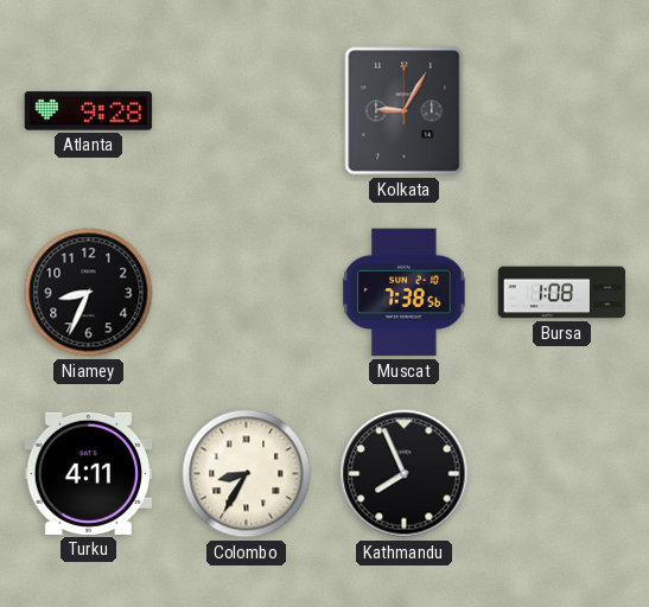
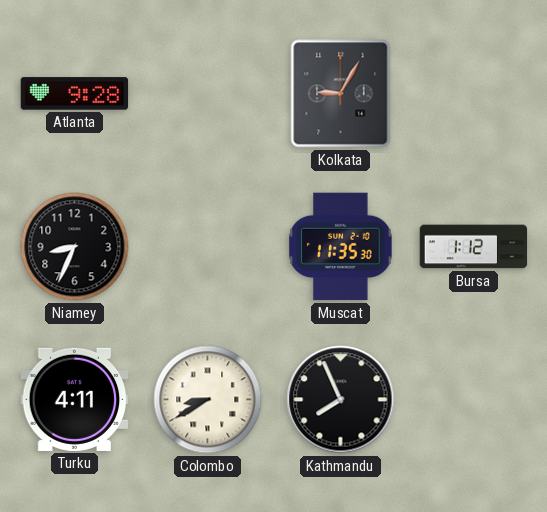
Muscat: 7:38 -> 11:35
Bursa: 1:08 -> 1:12
Colombo: 8:35 -> 8:40
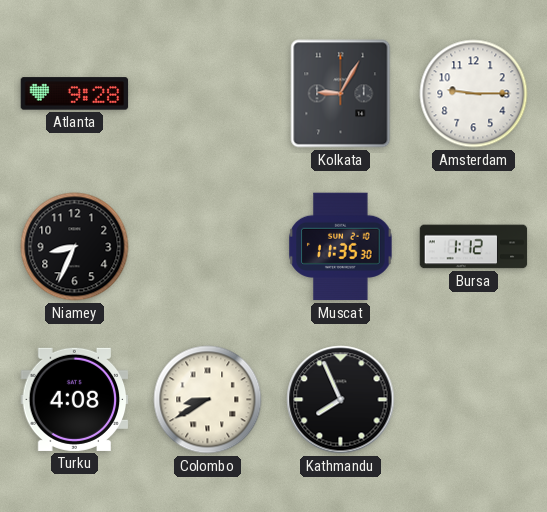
Amsterdam: none -> 9:15
Turku: 4:11 -> 4:08
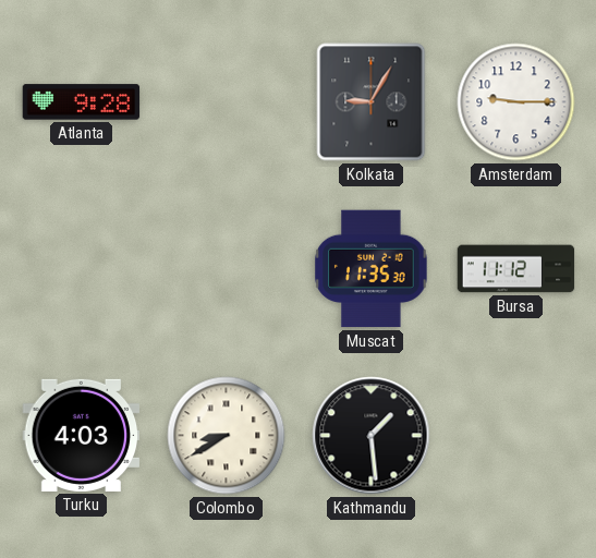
Niamey: 8:34 -> none
Bursa: 1:12 -> 11:12
Turku: 4:08 -> 4:03
Kathmandu: 7:56 -> 1:29
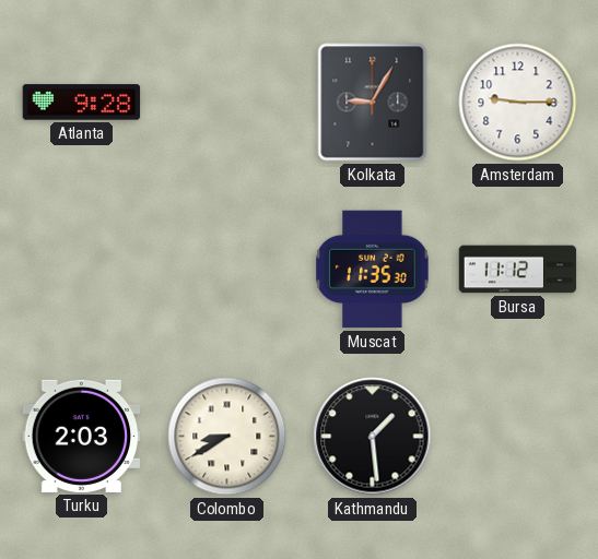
Turku: 4:03 -> 2:03
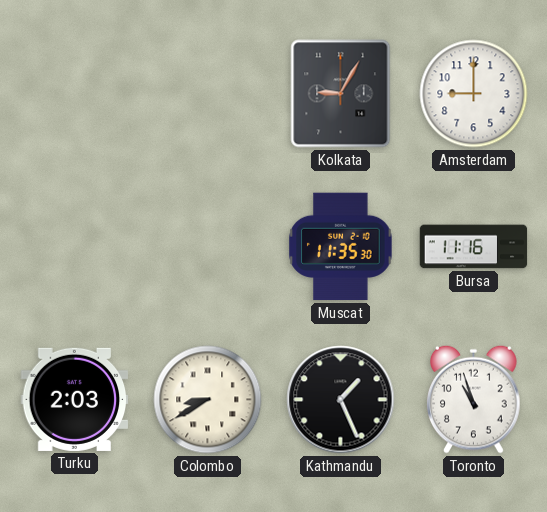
Atlanta: 9:28 -> none
Amsterdam: 9:15 -> 9:00
Bursa: 11:12 -> 11:16
Kathmandu: 1:29 -> 1:26
Toronto: none -> 10:57
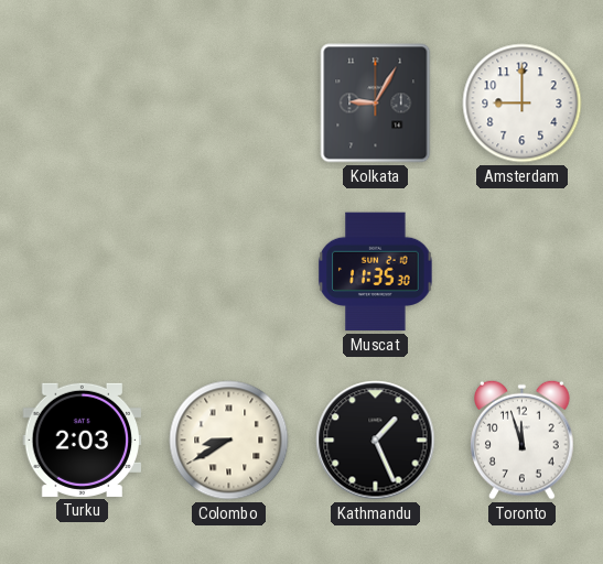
Bursa: 11:16 -> none
Toronto: 10:57 -> 11:57
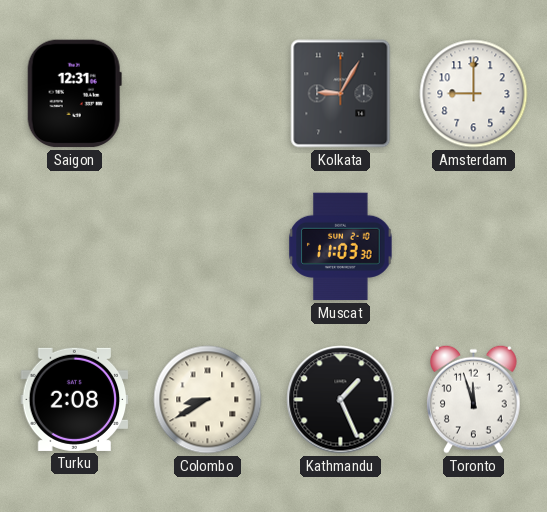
Saigon: none -> 12:31
Muscat: 11:35 -> 11:03
Turku: 2:03 -> 2:08
